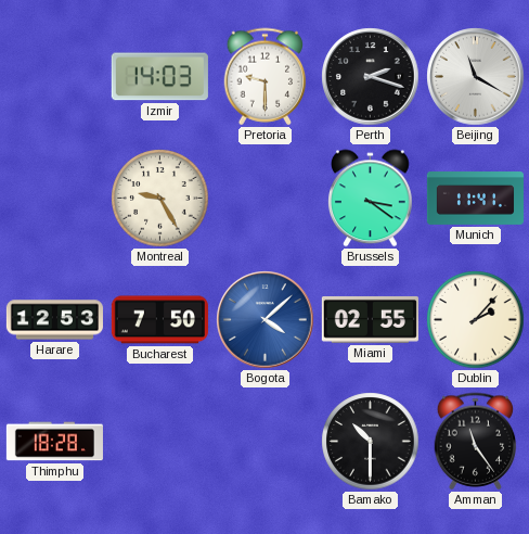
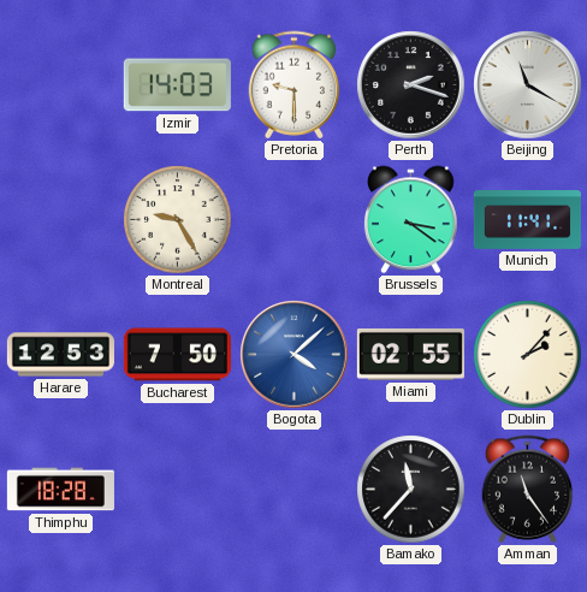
Bamako: 10:30 -> 11:37
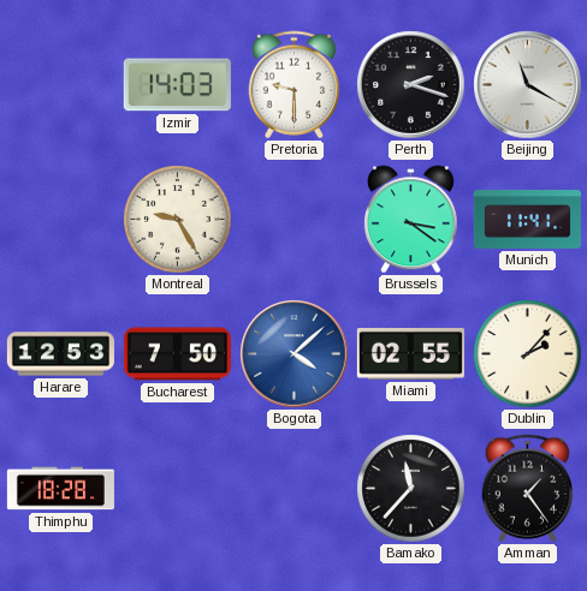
Amman: 11:24 -> 1:24
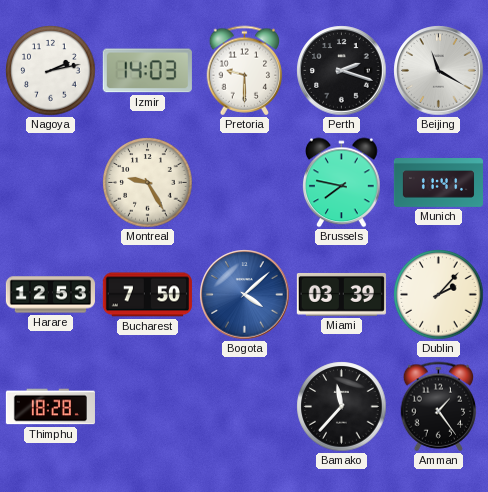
Nagoya: none -> 2:13
Brussels: 3:21 -> 7:47
Miami: 02:55 -> 03:39
